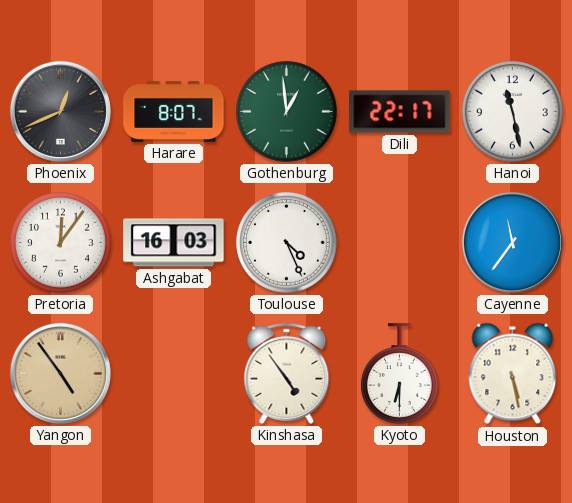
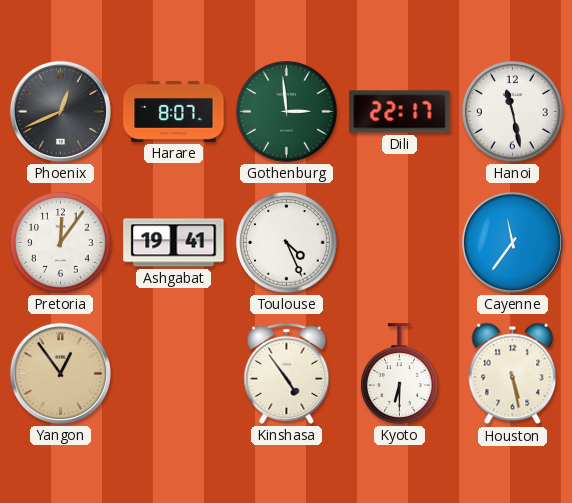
Gothenburg: 12:59 -> 2:59
Ashgabat: 16:03 -> 19:41
Yangon: 4:54 -> 12:54
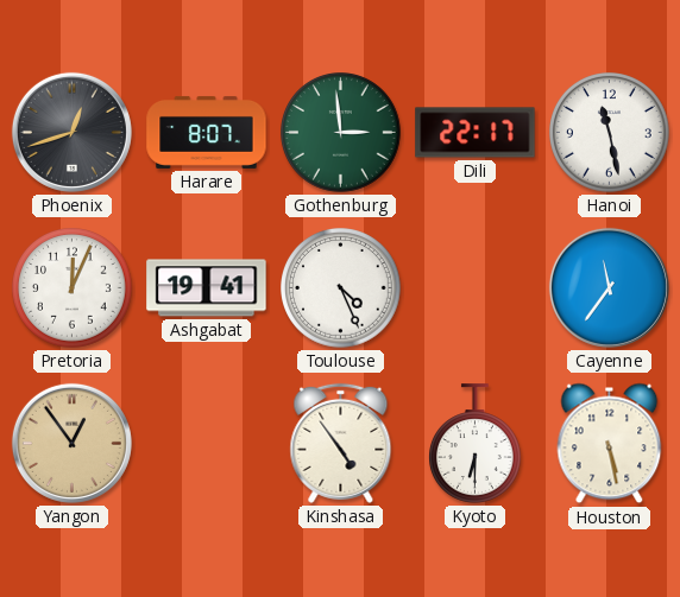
Phoenix: 12:41 -> 12:42
Pretoria: 12:06 -> 12:04
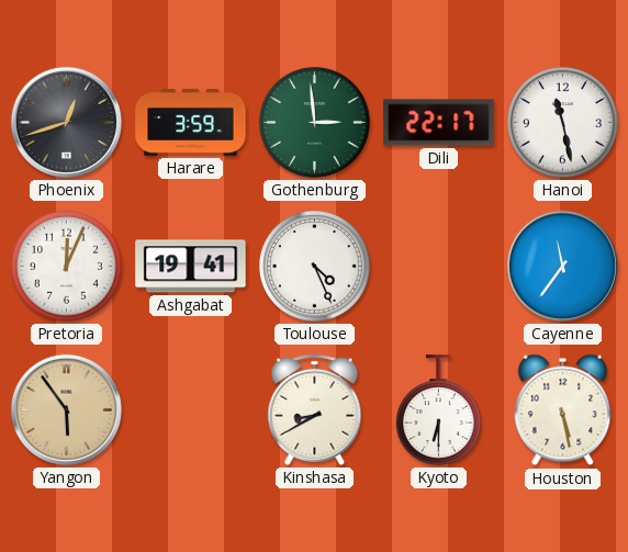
Harare: 8:07 -> 3:59
Yangon: 12:54 -> 5:54
Kinshasa: 4:54 -> 8:40
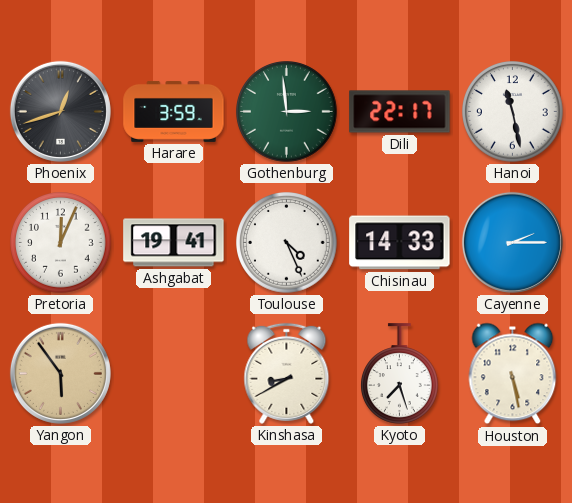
Chisinau: none -> 14:33
Cayenne: 11:36 -> 2:15
Kyoto: 6:30 -> 7:27
